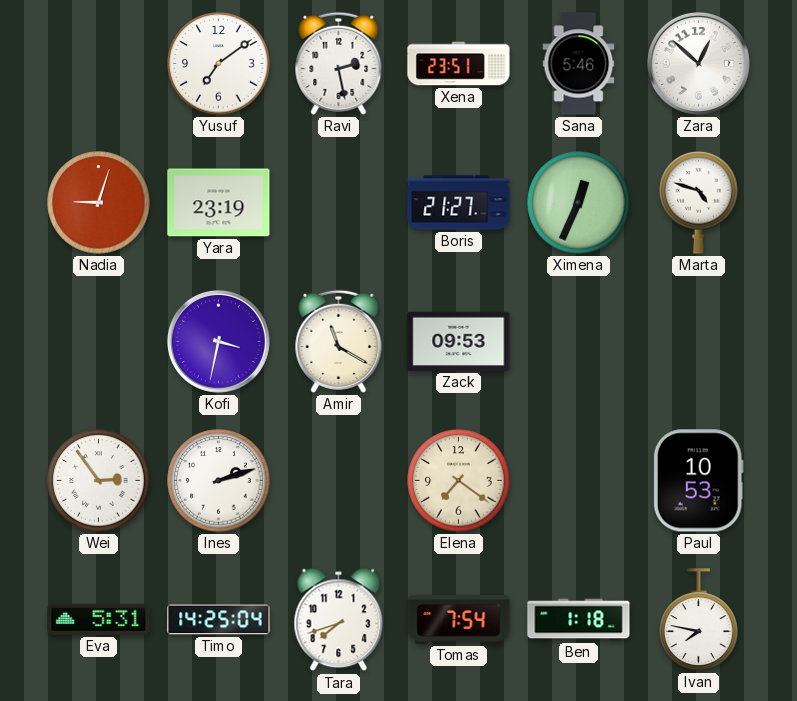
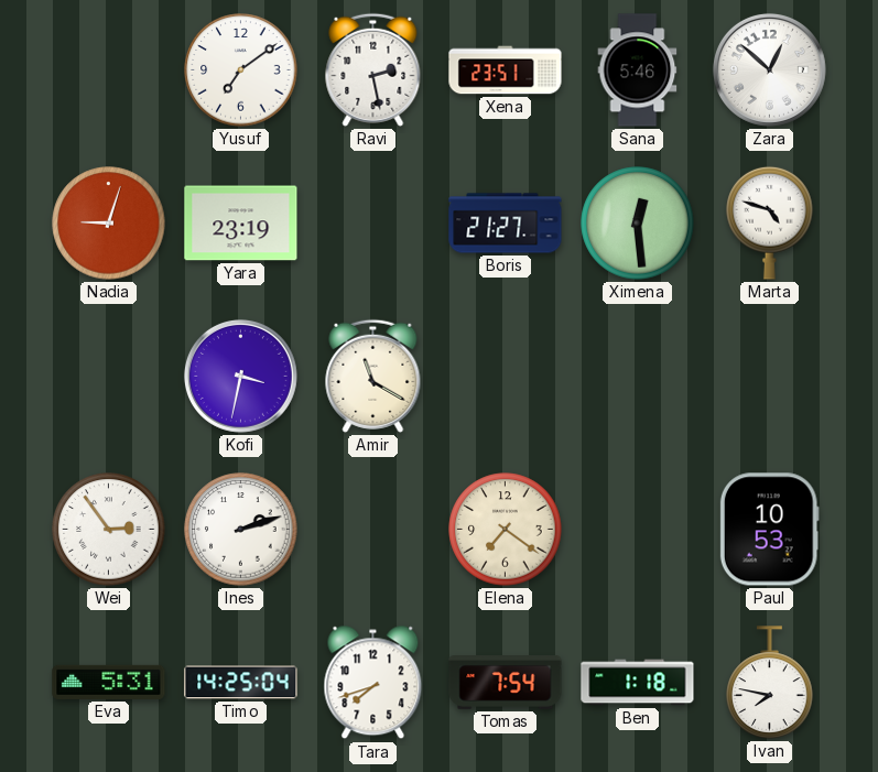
Ximena: 12:34 -> 12:29
Zack: 09:53 -> none
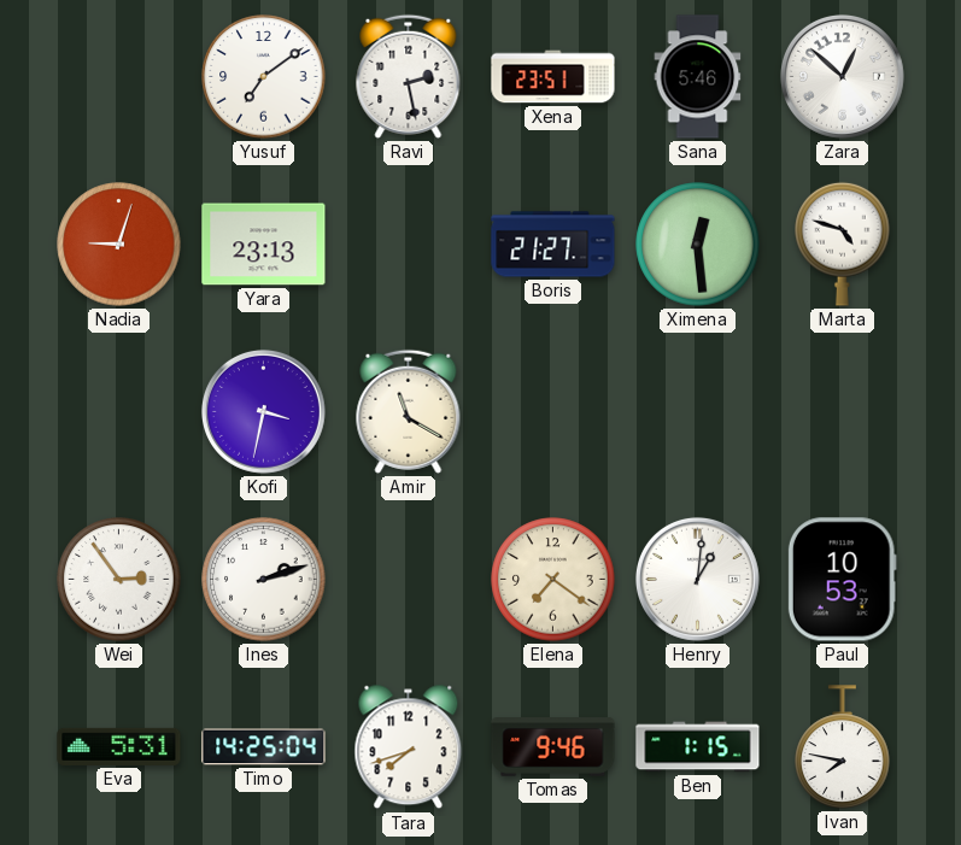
Yara: 23:19 -> 23:13
Henry: none -> 1:01
Tomas: 7:54 -> 9:46
Ben: 1:18 -> 1:15
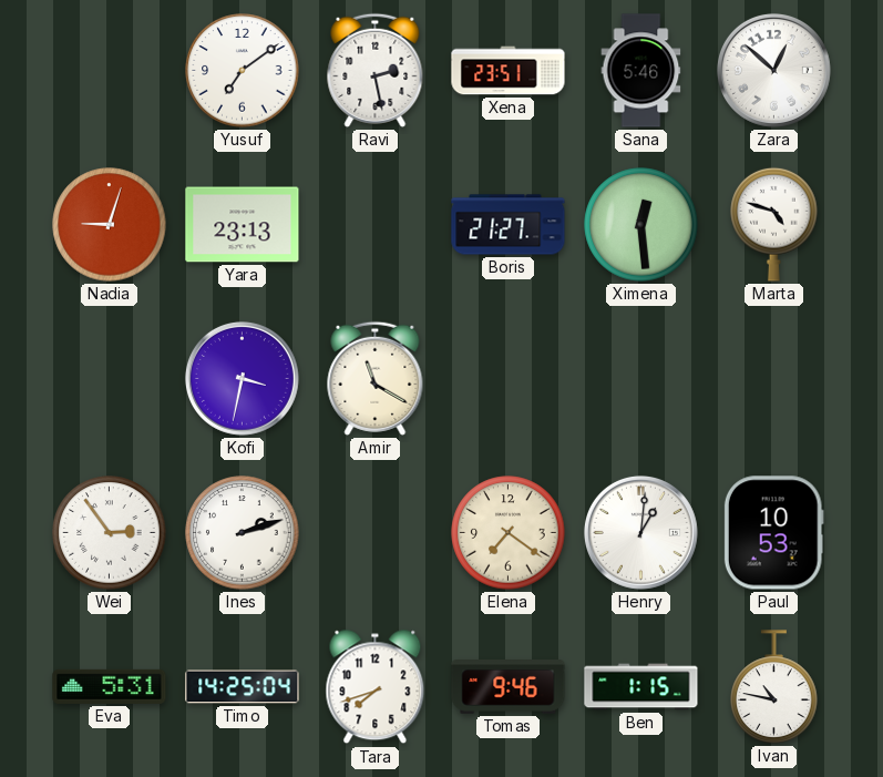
Ivan: 7:47 -> 10:47
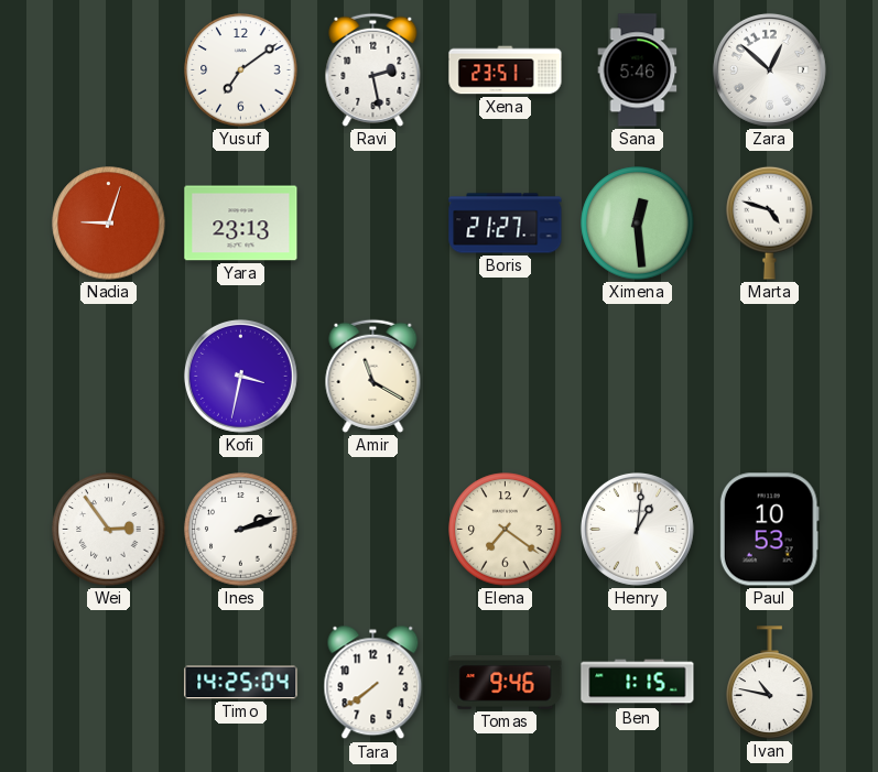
Eva: 5:31 -> none
Tara: 7:42 -> 7:39
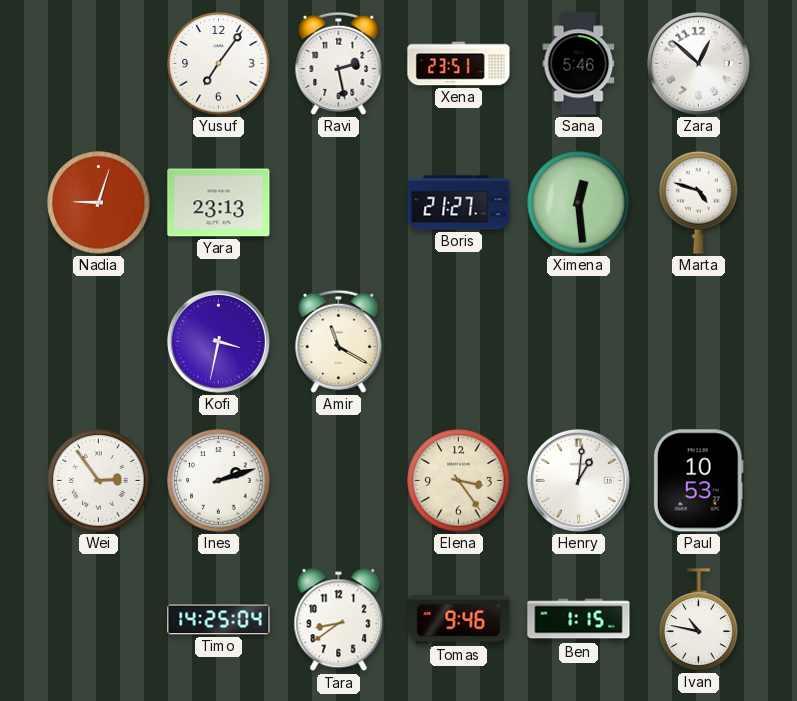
Yusuf: 7:09 -> 7:06
Elena: 7:21 -> 3:24
Tara: 7:39 -> 8:39
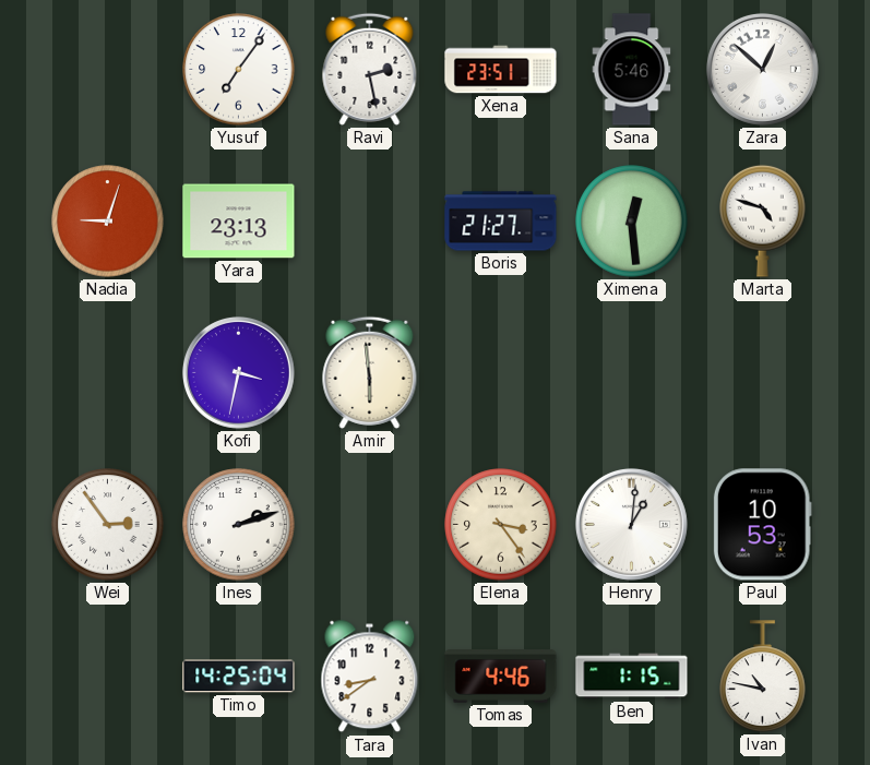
Amir: 11:20 -> 5:59
Tomas: 9:46 -> 4:46
